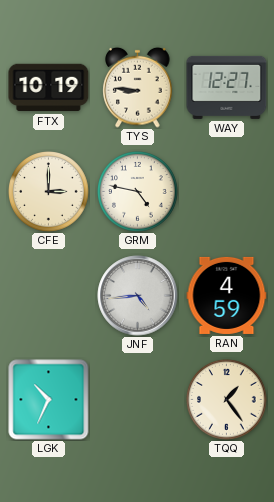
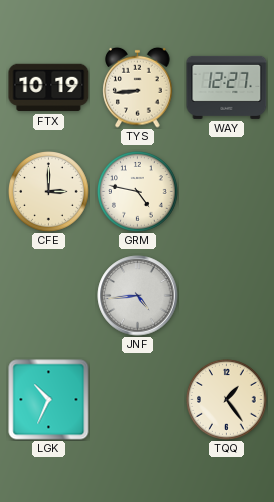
TYS: 8:46 -> 8:44
RAN: 4:59 -> none
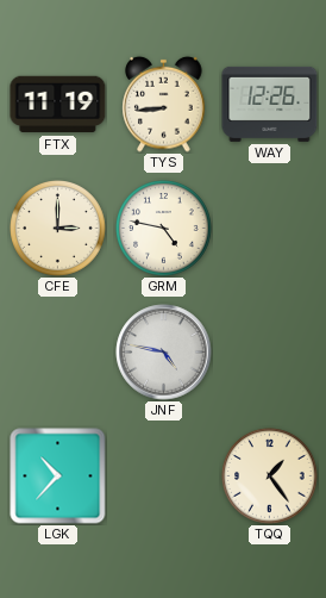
FTX: 10:19 -> 11:19
WAY: 12:27 -> 12:26
JNF: 4:44 -> 4:47
LGK: 10:34 -> 10:37
